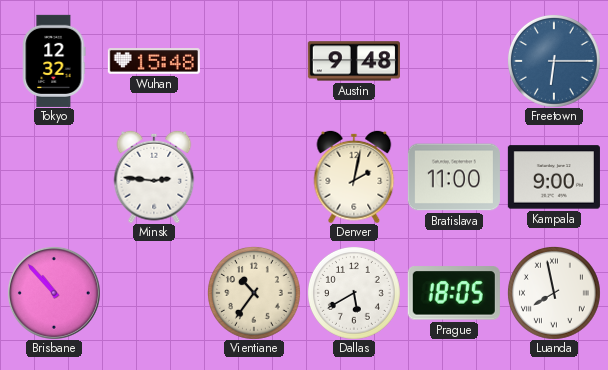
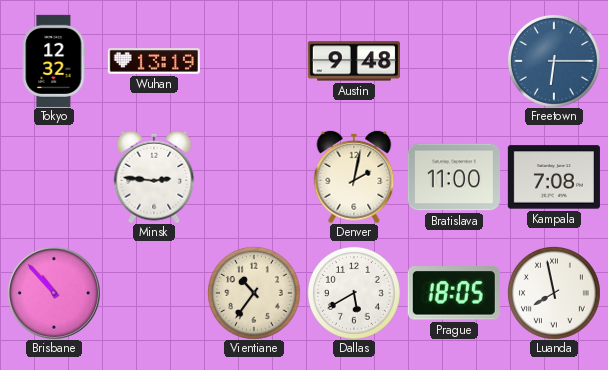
Wuhan: 15:48 -> 13:19
Kampala: 9:00 -> 7:08
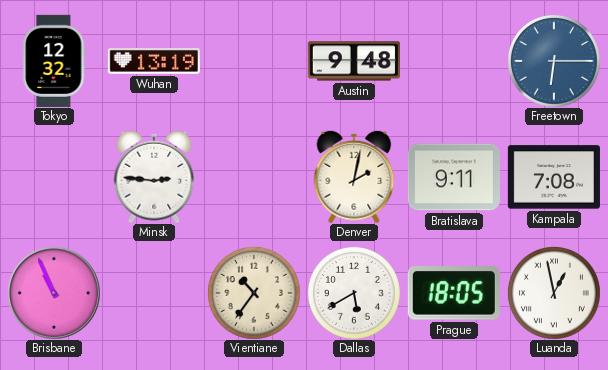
Bratislava: 11:00 -> 9:11
Brisbane: 10:53 -> 10:56
Luanda: 7:58 -> 12:58
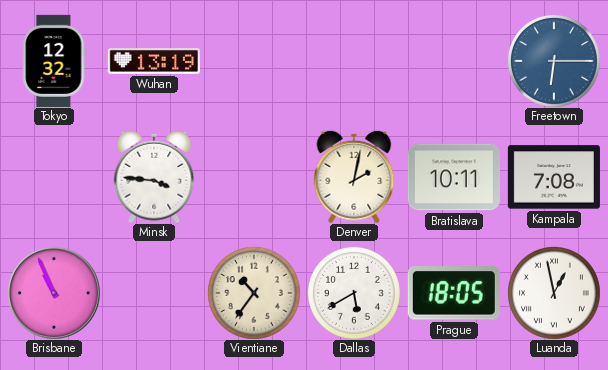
Austin: 9:48 -> none
Minsk: 2:46 -> 3:46
Bratislava: 9:11 -> 10:11
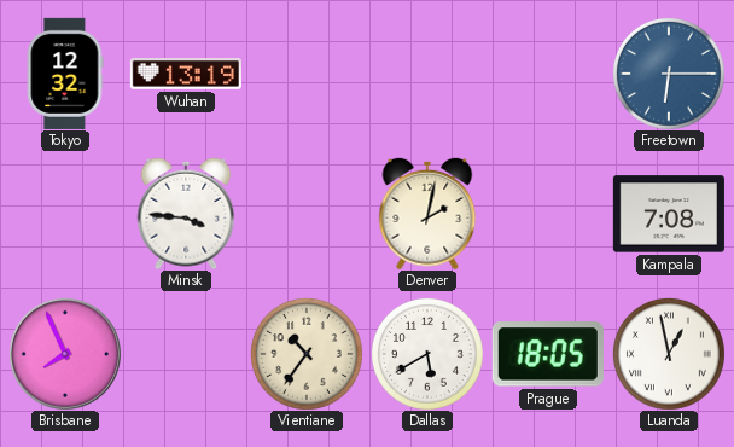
Bratislava: 10:11 -> none
Brisbane: 10:56 -> 7:56
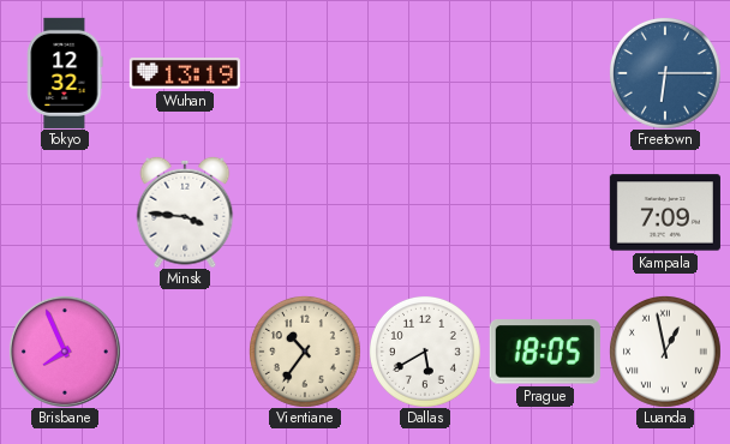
Denver: 2:02 -> none
Kampala: 7:08 -> 7:09
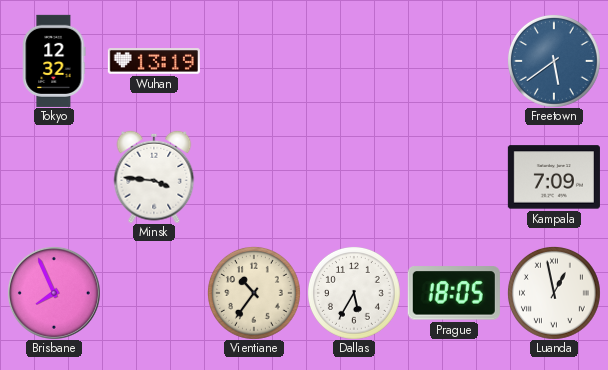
Freetown: 6:15 -> 5:39
Dallas: 5:40 -> 5:35
